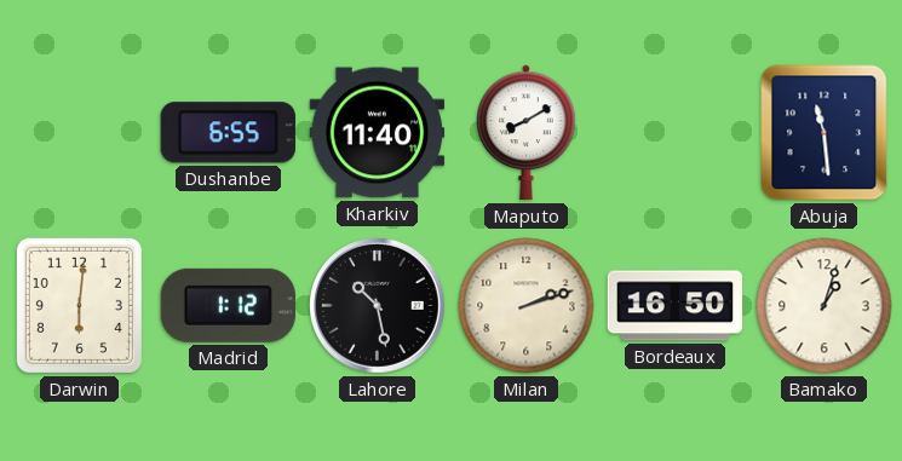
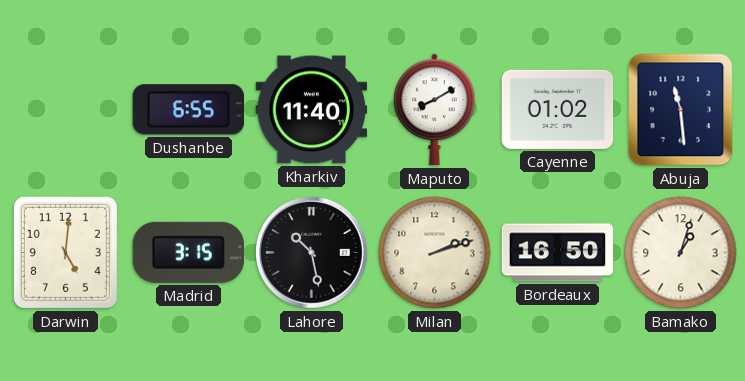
Cayenne: none -> 01:02
Darwin: 6:01 -> 5:01
Madrid: 1:12 -> 3:15
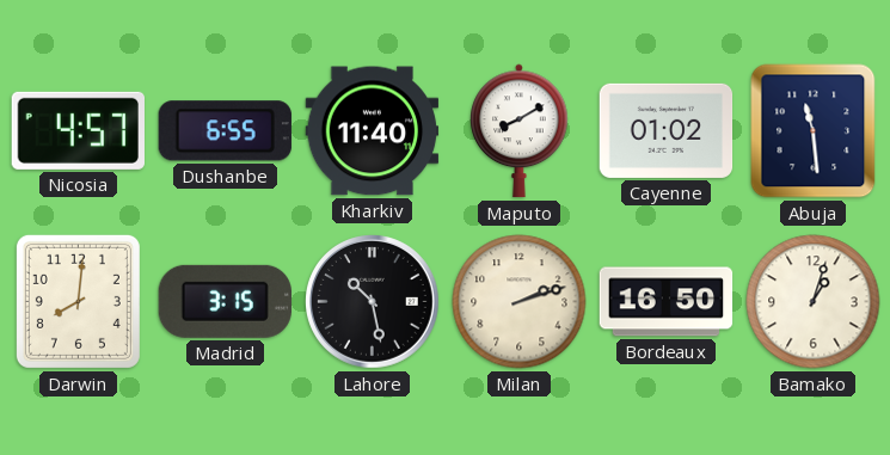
Nicosia: none -> 4:57
Darwin: 5:01 -> 8:01
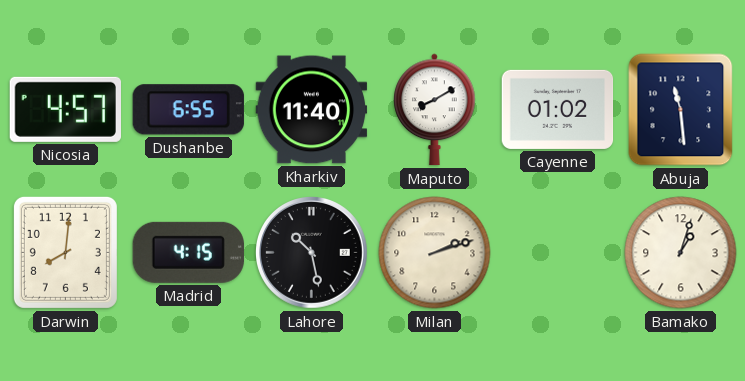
Madrid: 3:15 -> 4:15
Bordeaux: 16:50 -> none
